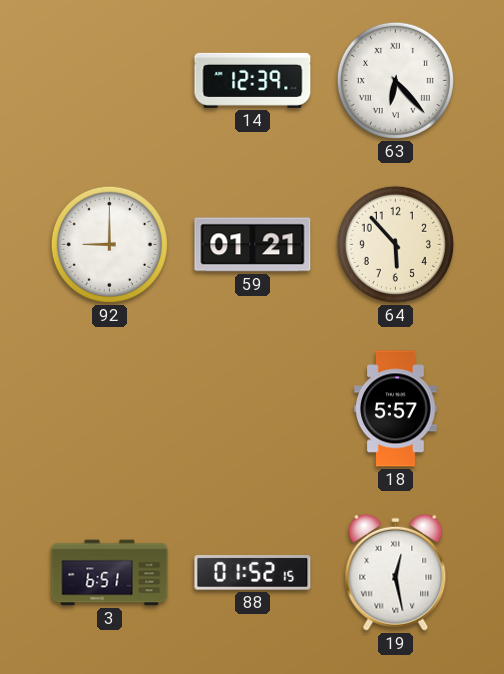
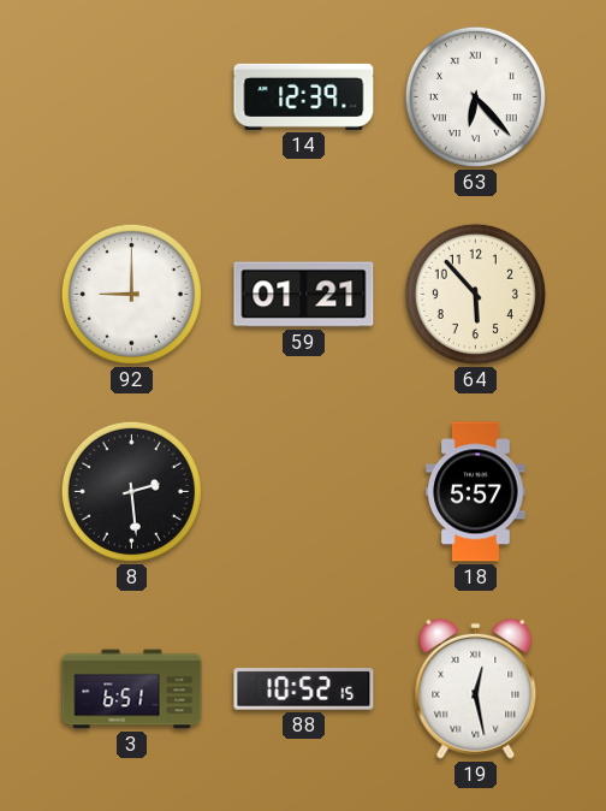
8: none -> 2:29
88: 01:52 -> 10:52
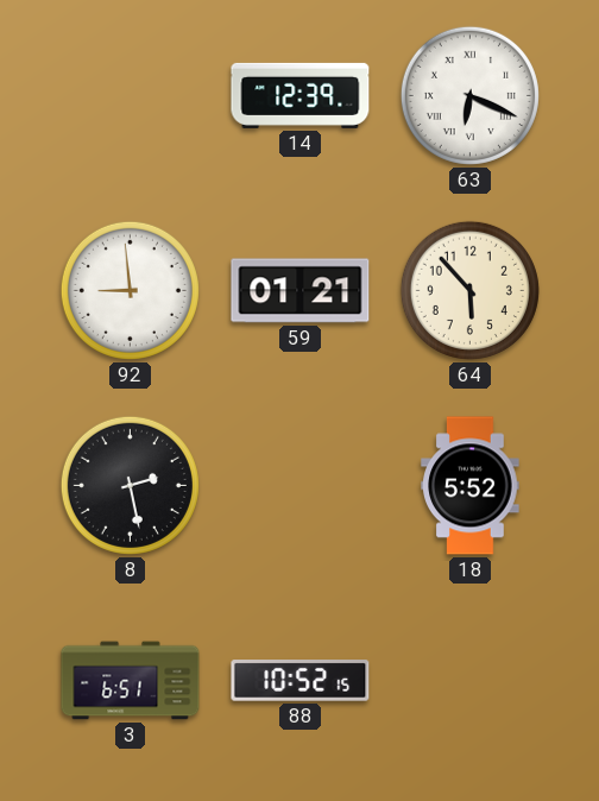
63: 6:23 -> 6:19
92: 9:00 -> 8:59
8: 2:29 -> 2:28
18: 5:57 -> 5:52
19: 12:28 -> none
